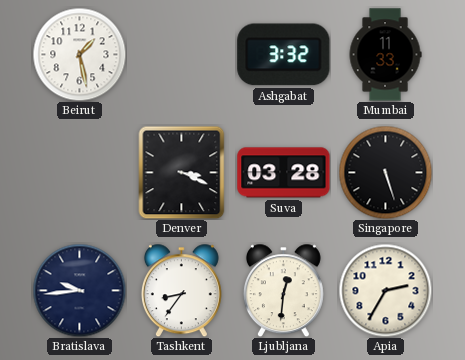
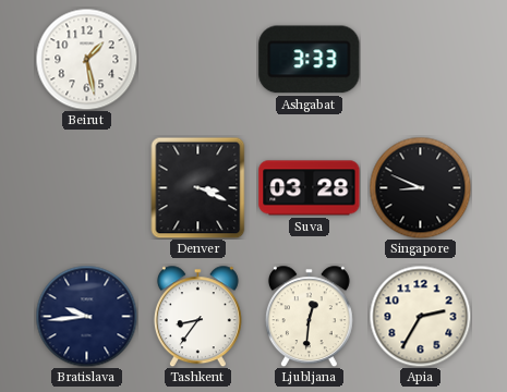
Ashgabat: 3:32 -> 3:33
Mumbai: 11:33 -> none
Singapore: 5:27 -> 8:49
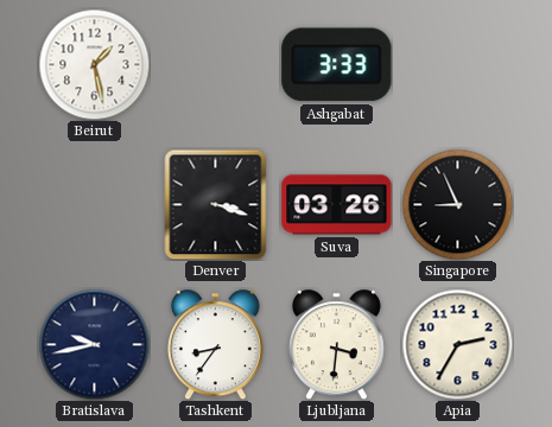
Denver: 3:19 -> 3:18
Suva: 03:28 -> 03:26
Singapore: 8:49 -> 8:56
Bratislava: 9:44 -> 9:43
Ljubljana: 12:31 -> 3:31
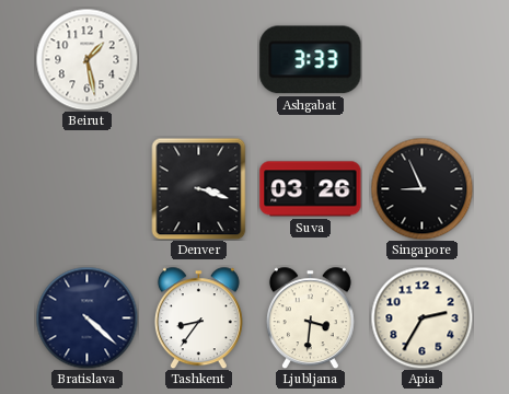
Bratislava: 9:43 -> 4:22
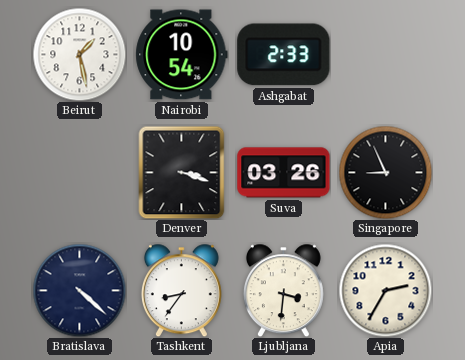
Nairobi: none -> 10:54
Ashgabat: 3:33 -> 2:33
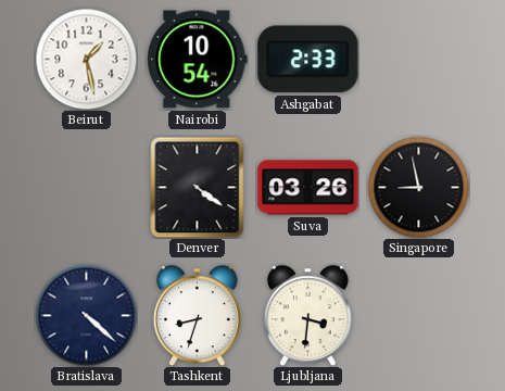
Denver: 3:18 -> 4:21
Singapore: 8:56 -> 8:58
Tashkent: 8:36 -> 8:33
Apia: 2:35 -> none
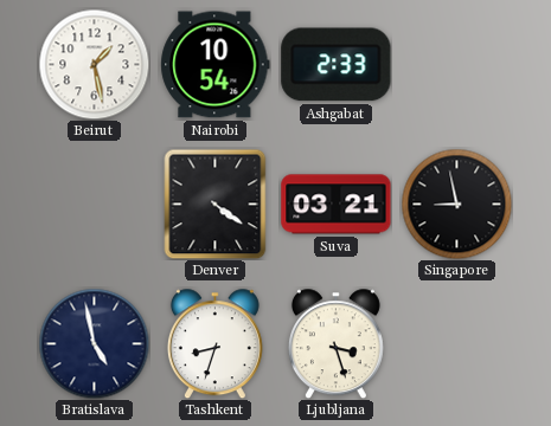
Suva: 03:26 -> 03:21
Bratislava: 4:22 -> 4:58
Ljubljana: 3:31 -> 3:27
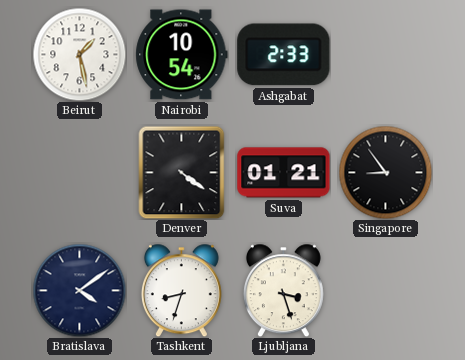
Suva: 03:21 -> 01:21
Singapore: 8:58 -> 8:54
Bratislava: 4:58 -> 4:09
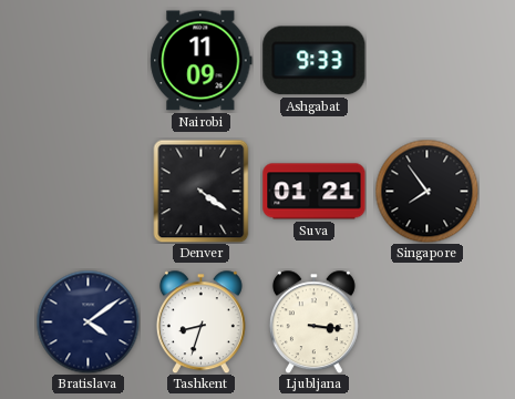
Beirut: 1:28 -> none
Nairobi: 10:54 -> 11:09
Ashgabat: 2:33 -> 9:33
Singapore: 8:54 -> 7:54
Ljubljana: 3:27 -> 3:16
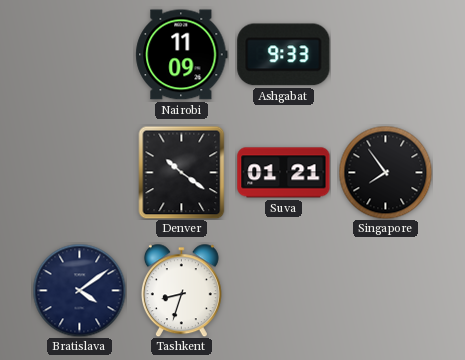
Denver: 4:21 -> 10:21
Ljubljana: 3:16 -> none
